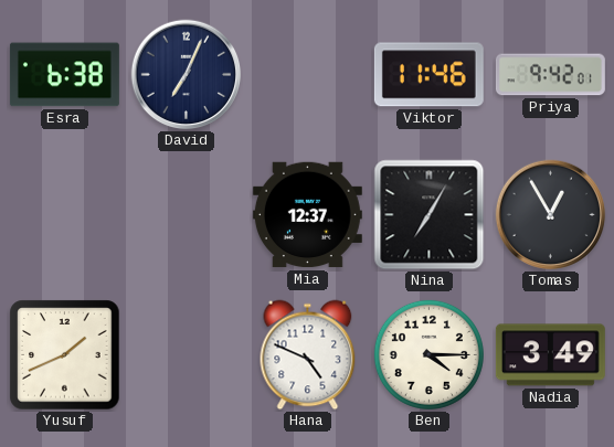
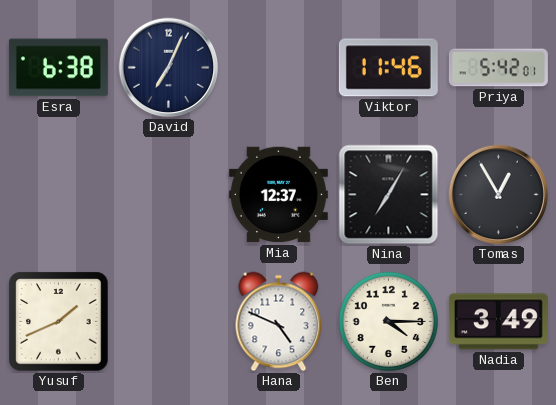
Priya: 9:42 -> 5:42
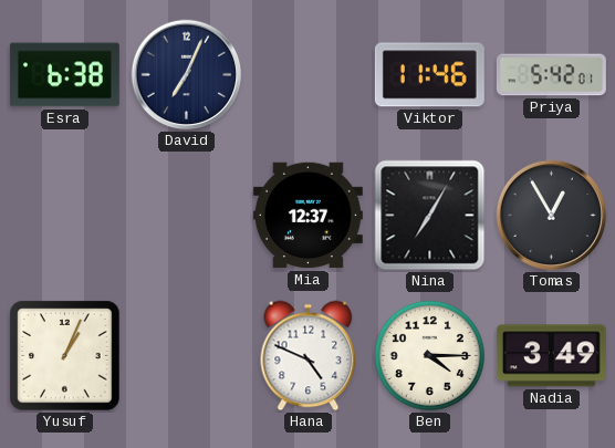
Yusuf: 1:41 -> 1:04
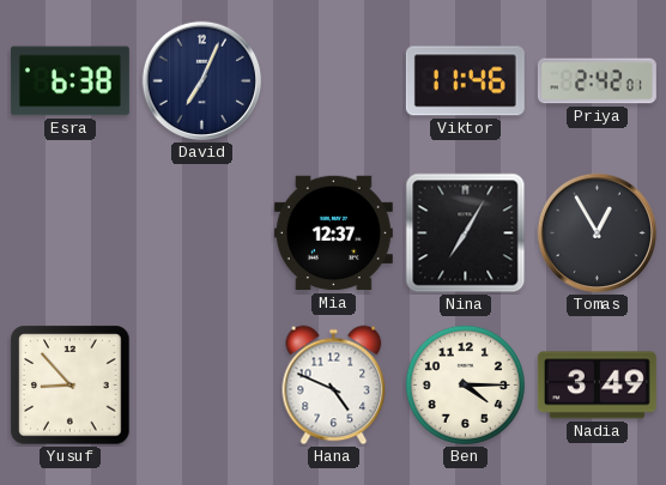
Priya: 5:42 -> 2:42
Yusuf: 1:04 -> 8:53
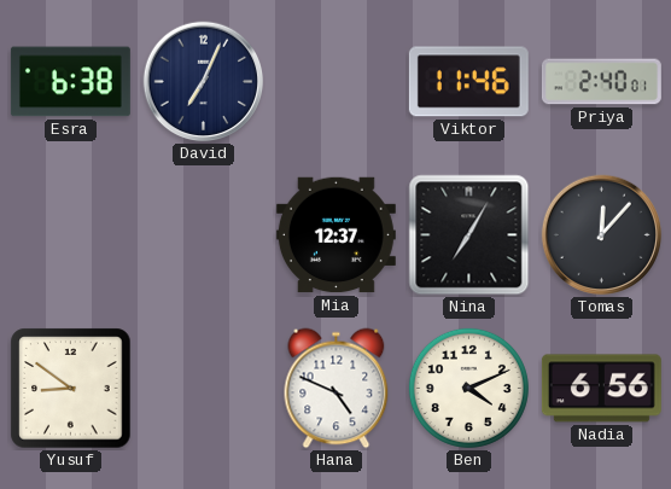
Priya: 2:42 -> 2:40
Tomas: 12:55 -> 12:07
Yusuf: 8:53 -> 8:51
Ben: 4:15 -> 4:11
Nadia: 3:49 -> 6:56
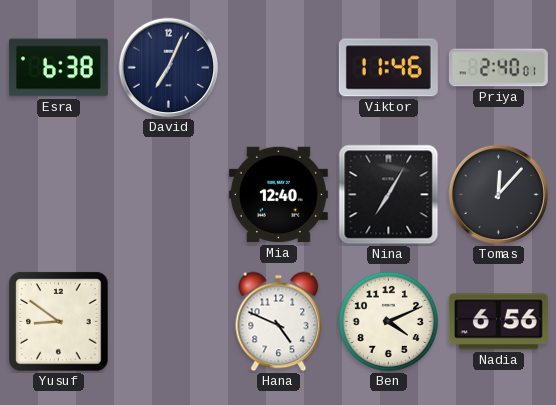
Mia: 12:37 -> 12:40
